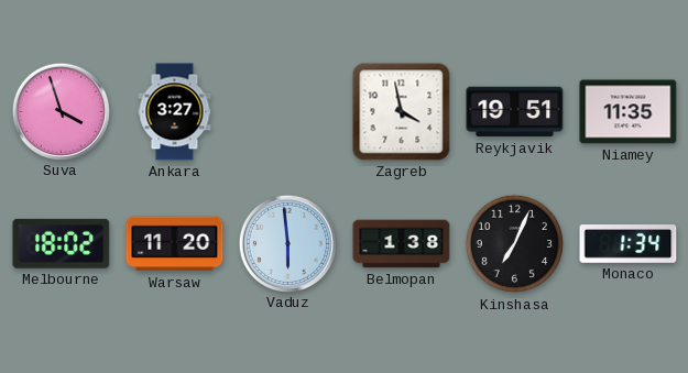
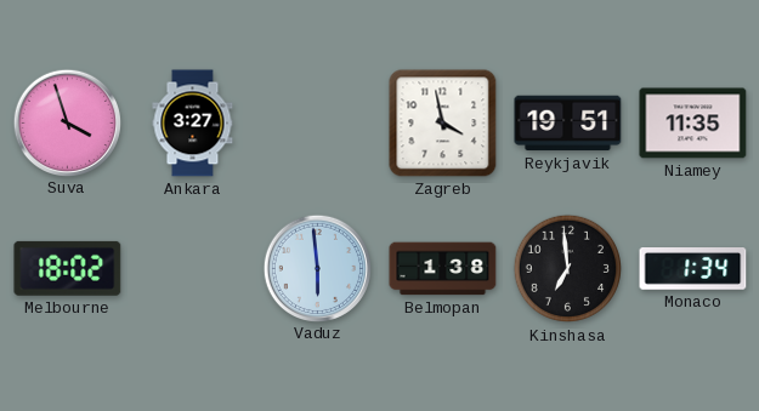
Warsaw: 11:20 -> none
Kinshasa: 7:04 -> 6:59
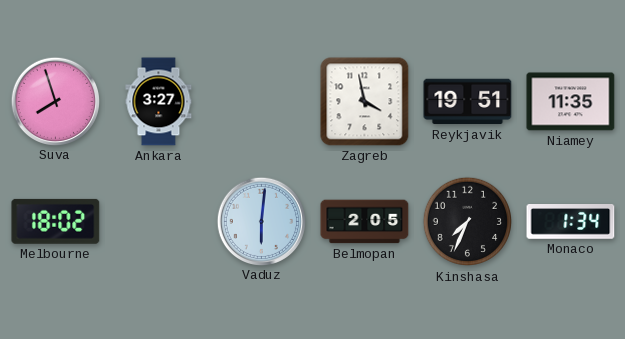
Suva: 3:57 -> 7:57
Vaduz: 5:59 -> 6:01
Belmopan: 1:38 -> 2:05
Kinshasa: 6:59 -> 7:34
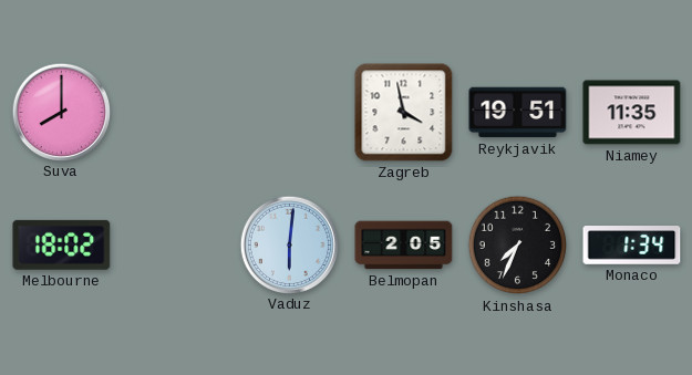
Suva: 7:57 -> 8:00
Ankara: 3:27 -> none
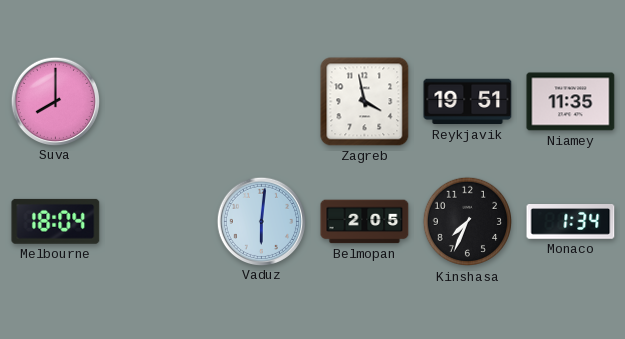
Melbourne: 18:02 -> 18:04
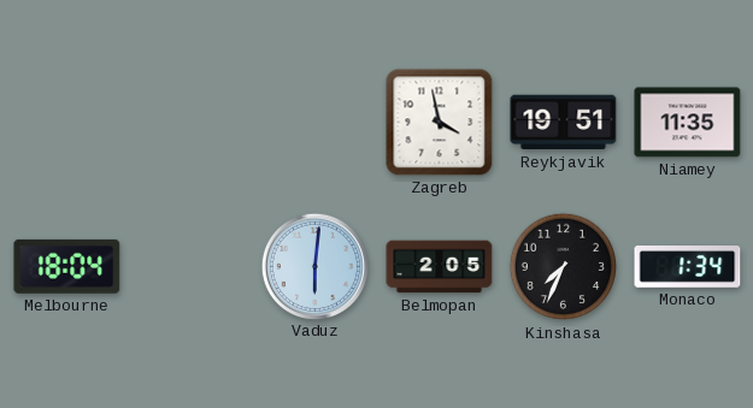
Suva: 8:00 -> none
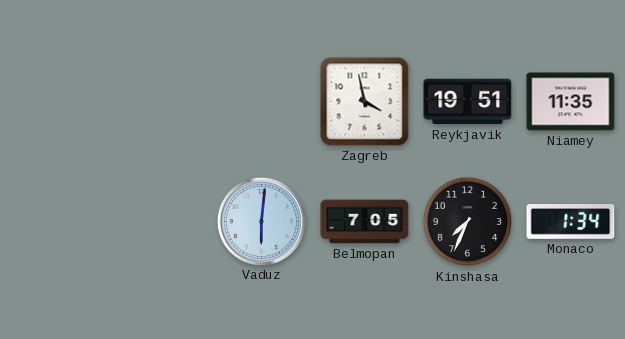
Melbourne: 18:04 -> none
Belmopan: 2:05 -> 7:05
